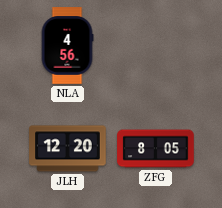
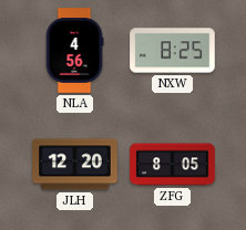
NXW: none -> 8:25
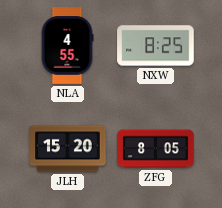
NLA: 4:56 -> 4:55
JLH: 12:20 -> 15:20
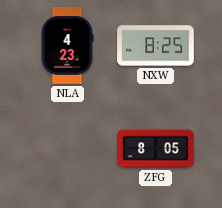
NLA: 4:55 -> 4:23
JLH: 15:20 -> none
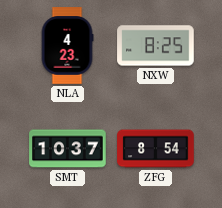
SMT: none -> 10:37
ZFG: 8:05 -> 8:54
